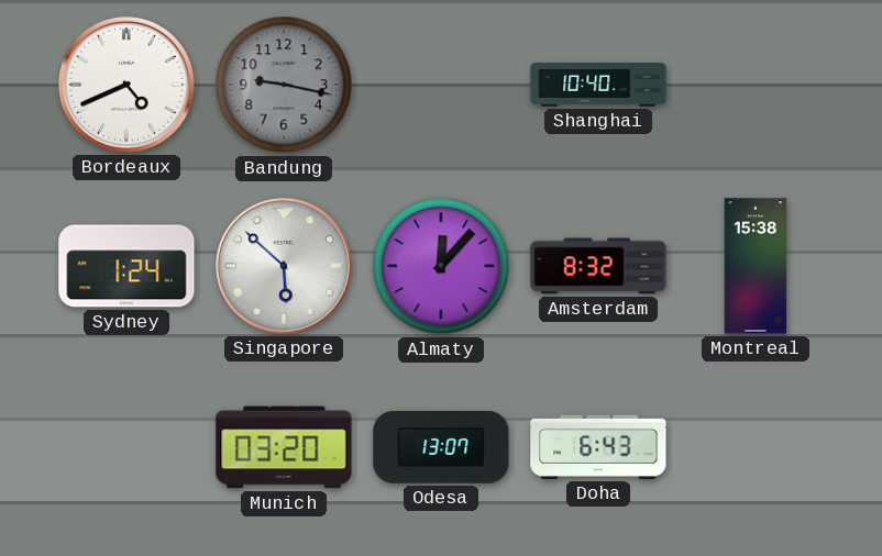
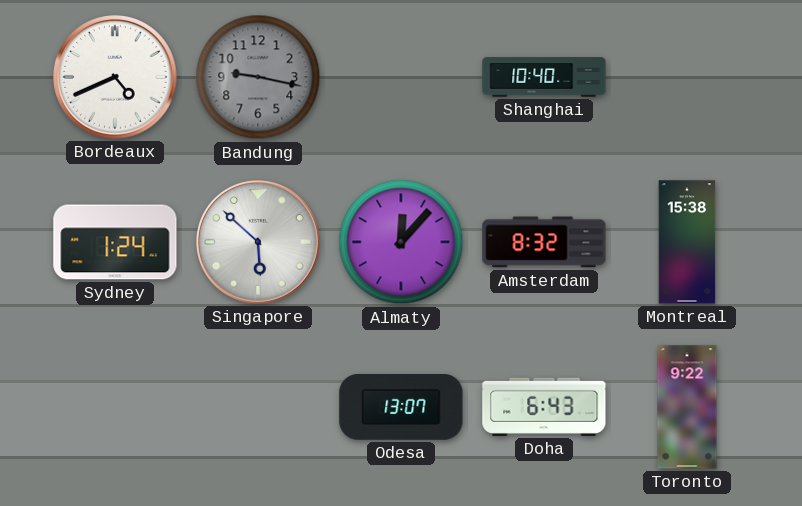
Munich: 03:20 -> none
Toronto: none -> 9:22
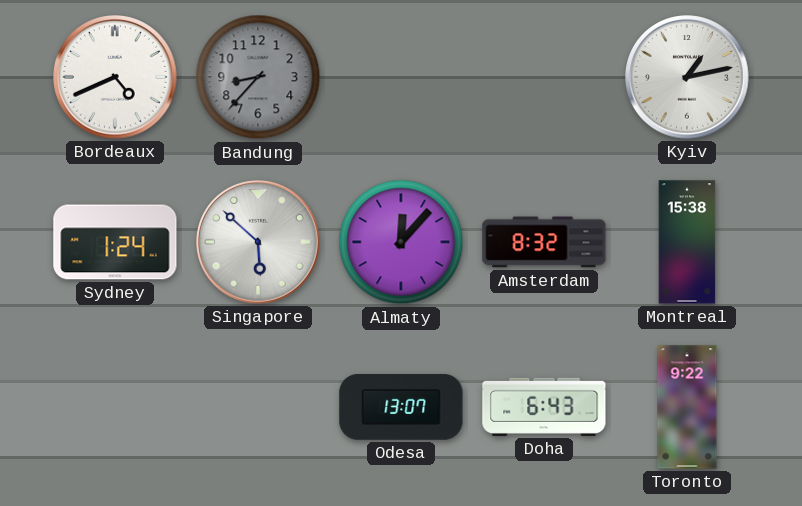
Bandung: 9:17 -> 8:37
Shanghai: 10:40 -> none
Kyiv: none -> 1:13
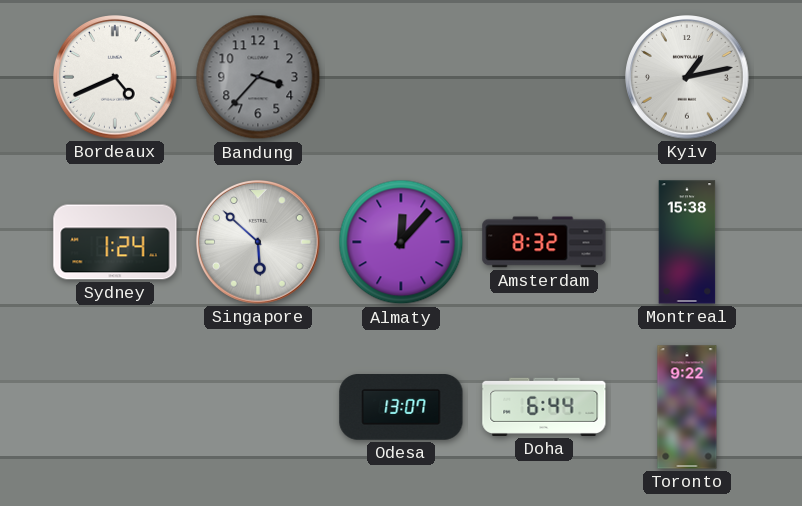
Bandung: 8:37 -> 3:37
Doha: 6:43 -> 6:44
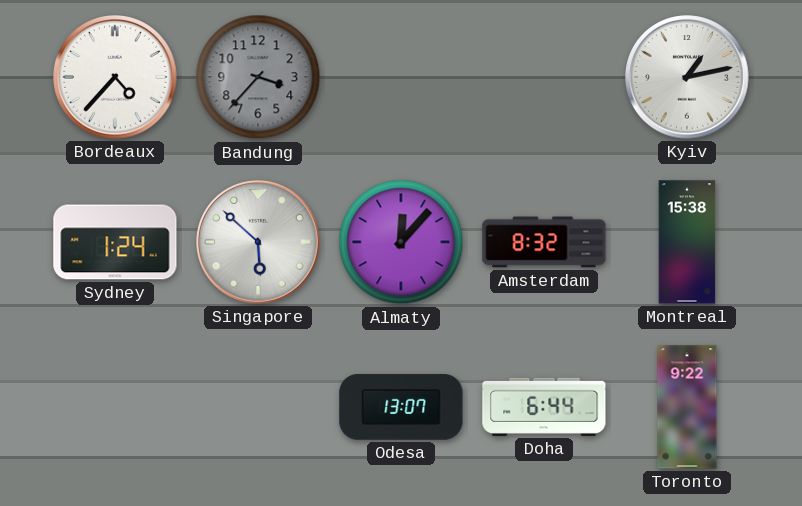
Bordeaux: 4:41 -> 4:37
